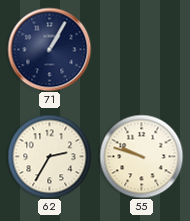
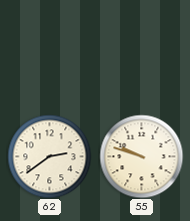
71: 1:05 -> none
62: 2:35 -> 2:39
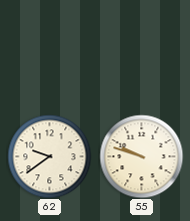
62: 2:39 -> 9:39
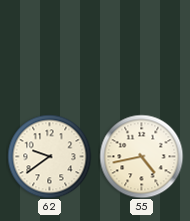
55: 9:48 -> 4:43
